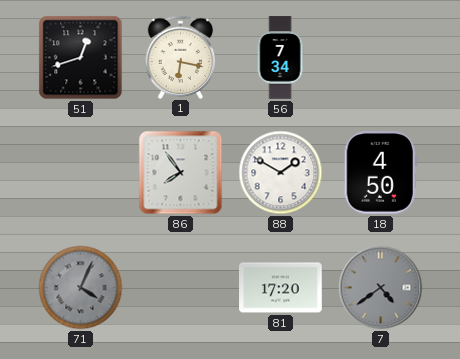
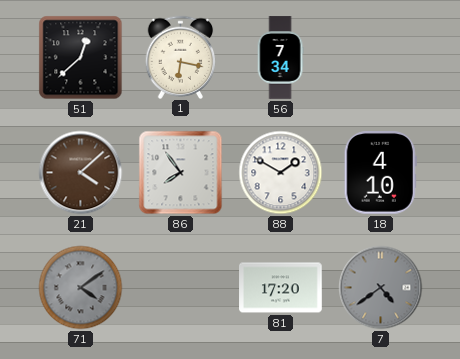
51: 12:42 -> 12:38
21: none -> 4:08
18: 4:50 -> 4:10
71: 4:04 -> 4:09
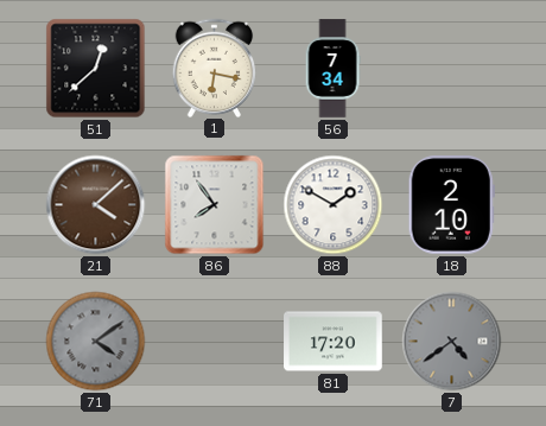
18: 4:10 -> 2:10
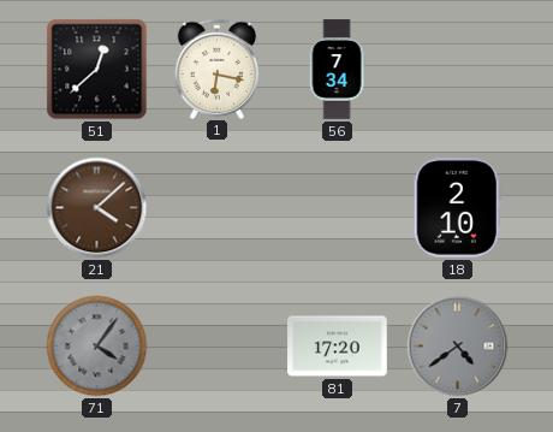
86: 7:54 -> none
88: 1:50 -> none
71: 4:09 -> 4:06
